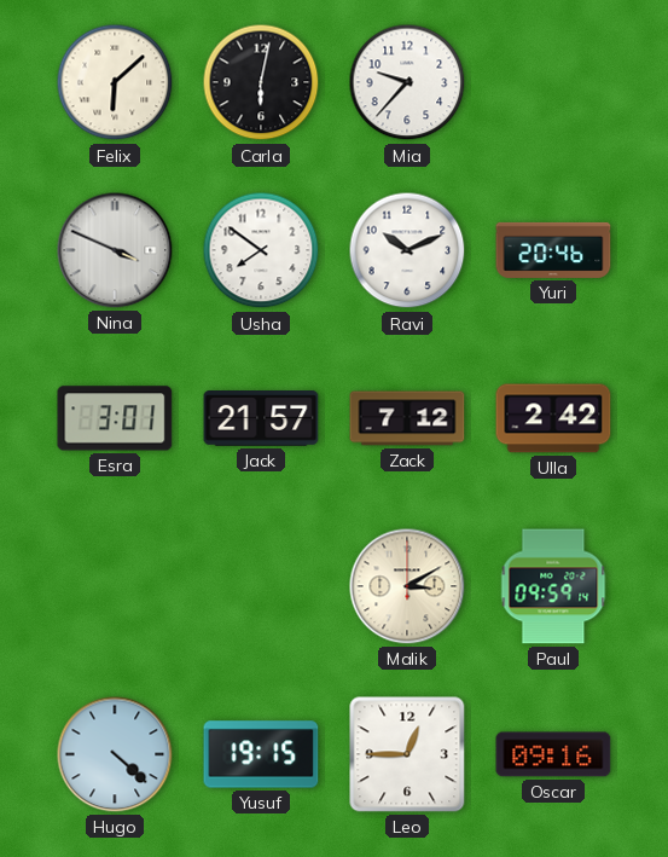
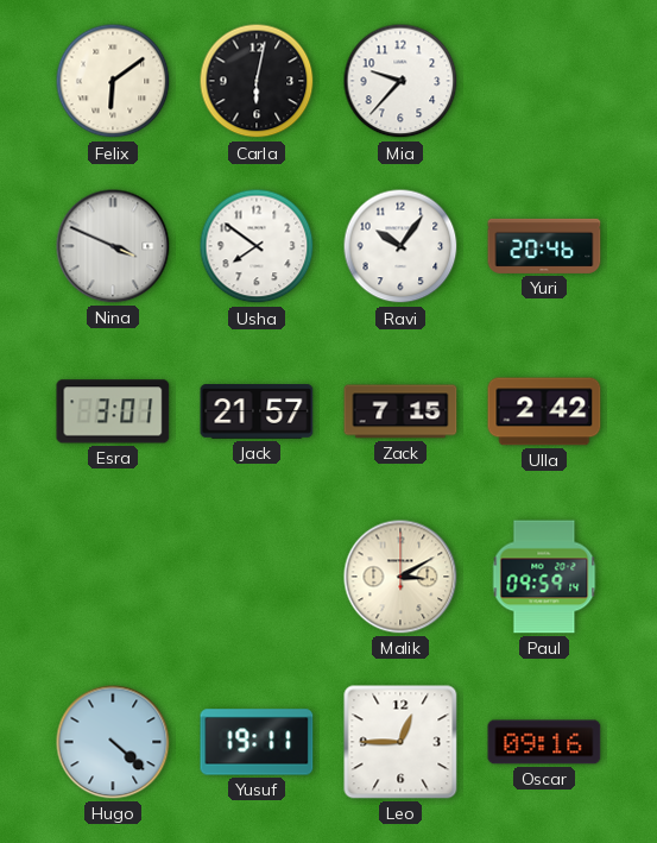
Felix: 6:08 -> 6:09
Ravi: 10:11 -> 10:06
Zack: 7:12 -> 7:15
Yusuf: 19:15 -> 19:11
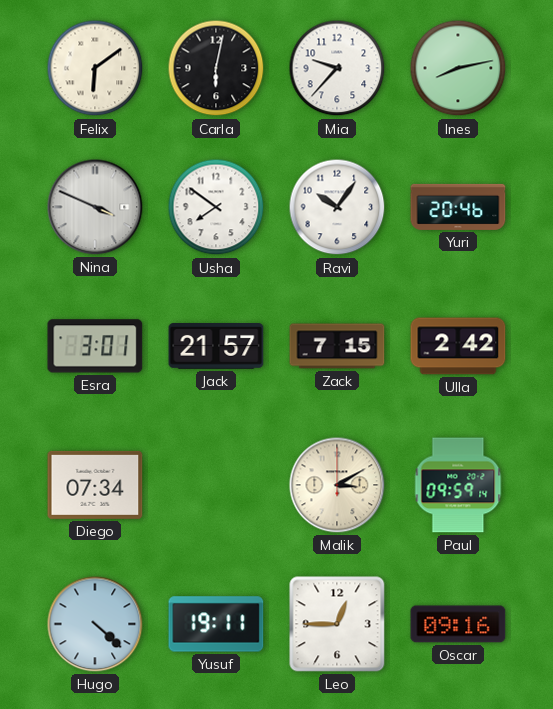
Ines: none -> 8:13
Diego: none -> 07:34
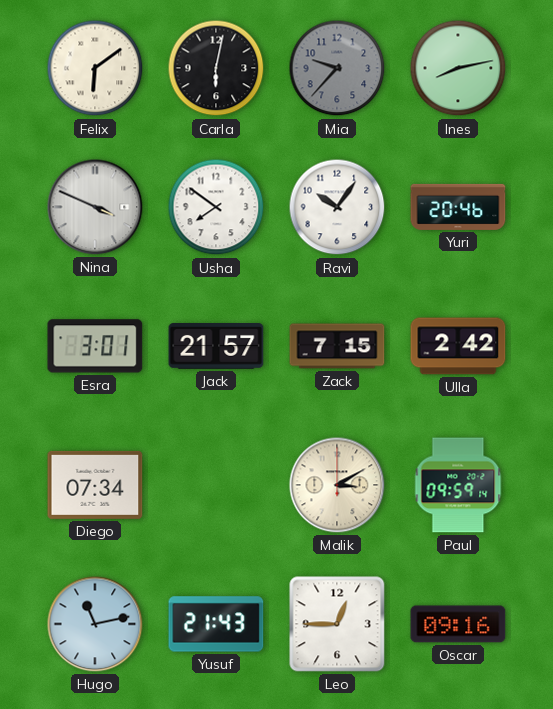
Mia dial: white -> grey
Hugo: 4:22 -> 11:13
Yusuf: 19:11 -> 21:43
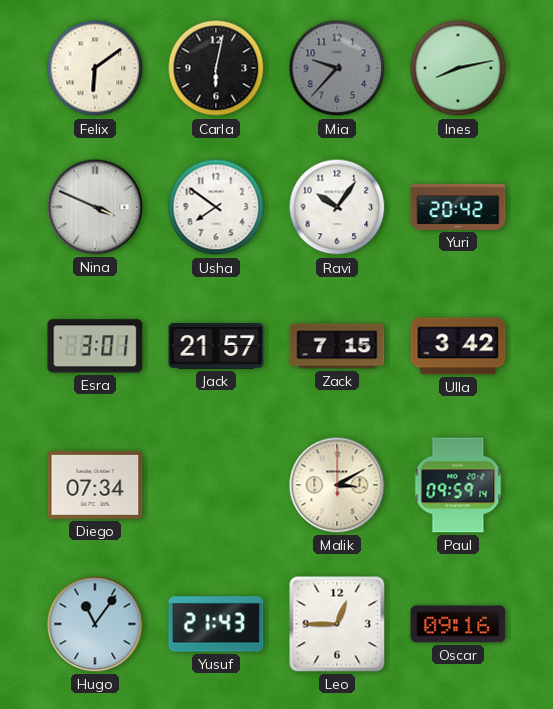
Yuri: 20:46 -> 20:42
Ulla: 2:42 -> 3:42
Hugo: 11:13 -> 11:06
